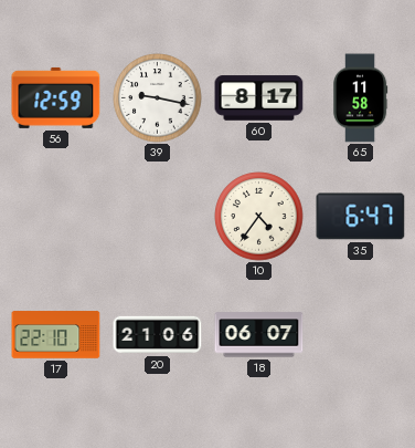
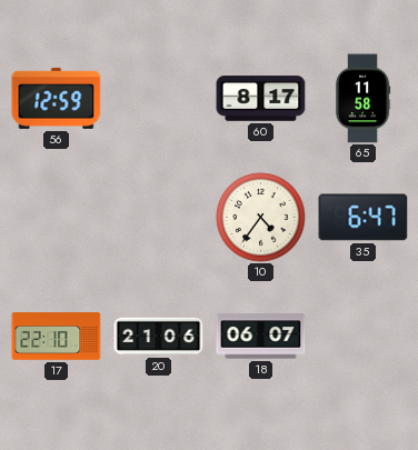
39: 9:17 -> none
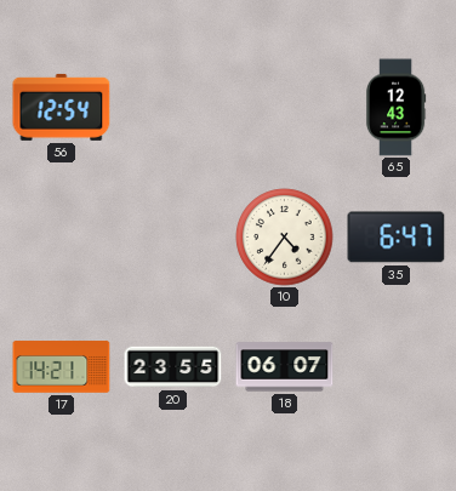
56: 12:59 -> 12:54
60: 8:17 -> none
65: 11:58 -> 12:43
17: 22:10 -> 14:21
20: 21:06 -> 23:55
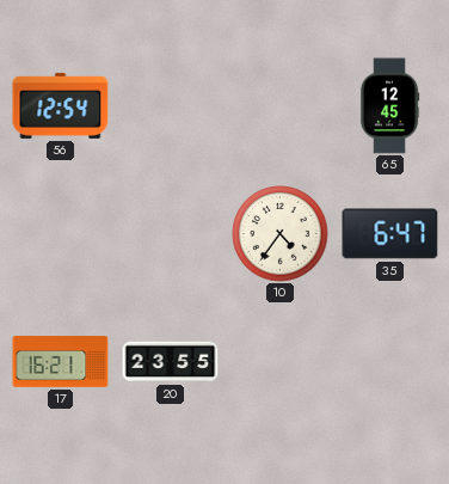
65: 12:43 -> 12:45
17: 14:21 -> 16:21
18: 06:07 -> none
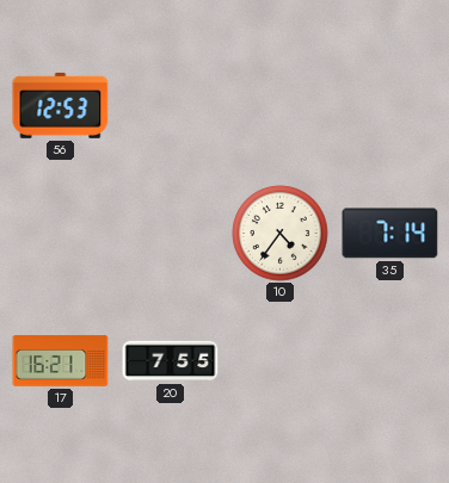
56: 12:54 -> 12:53
65: 12:45 -> none
35: 6:47 -> 7:14
20: 23:55 -> 7:55
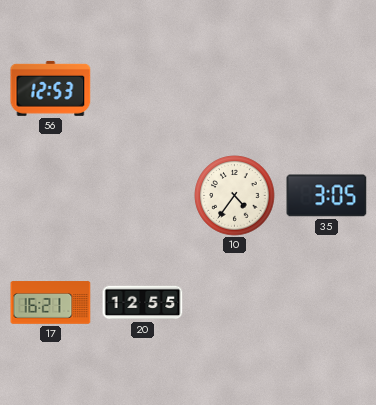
35: 7:14 -> 3:05
20: 7:55 -> 12:55
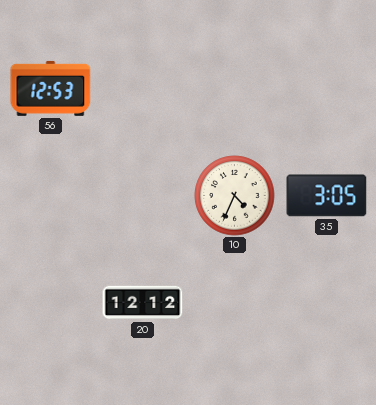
10: 4:36 -> 4:34
17: 16:21 -> none
20: 12:55 -> 12:12
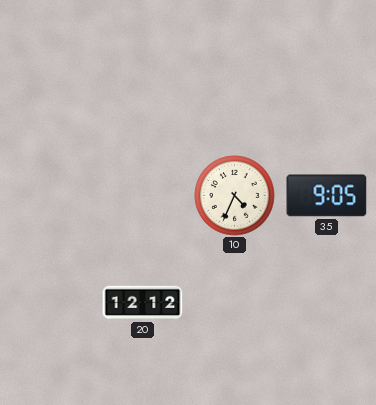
56: 12:53 -> none
35: 3:05 -> 9:05
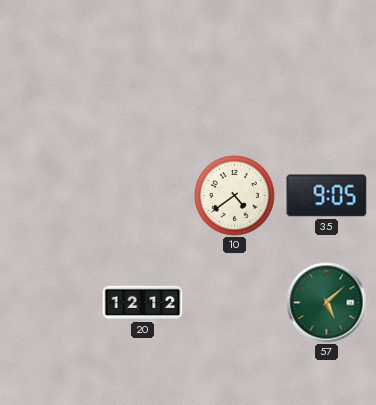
10: 4:34 -> 4:39
57: none -> 5:08
